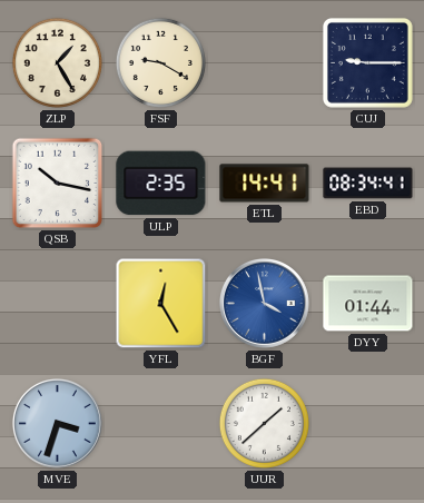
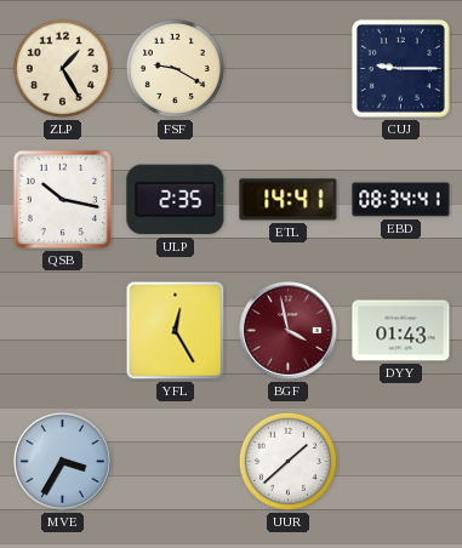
BGF dial: blue -> burgundy
DYY: 01:44 -> 01:43
MVE: 3:33 -> 3:35
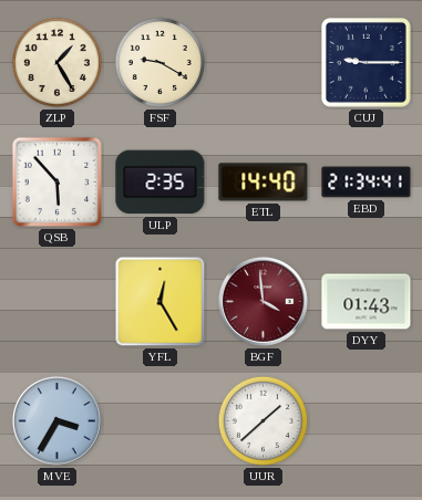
QSB: 10:17 -> 5:53
ETL: 14:41 -> 14:40
EBD: 08:34 -> 21:34
BGF: 3:58 -> 3:59
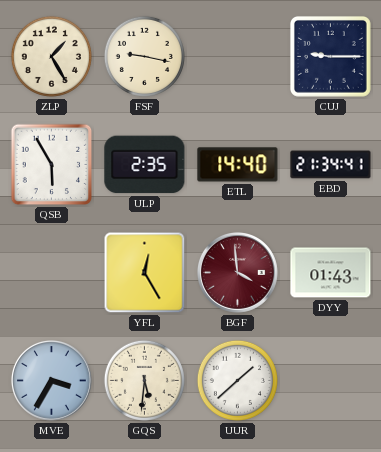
FSF: 9:20 -> 9:17
QSB: 5:53 -> 5:55
GQS: none -> 5:31
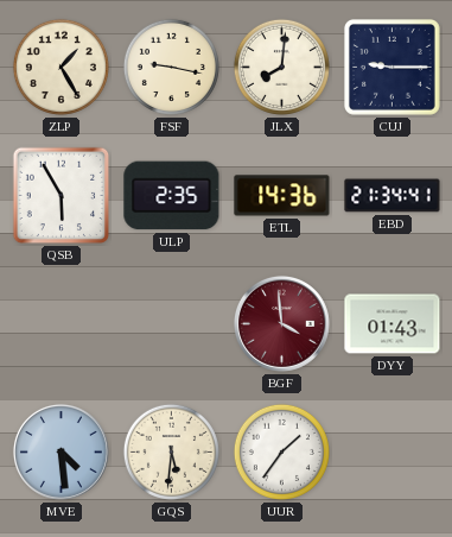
JLX: none -> 8:01
ETL: 14:40 -> 14:36
YFL: 12:25 -> none
MVE: 3:35 -> 4:29
UUR: 1:38 -> 1:36
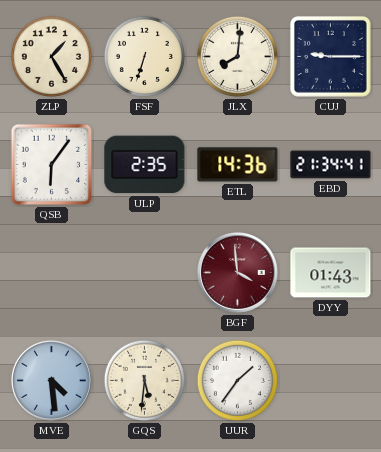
FSF: 9:17 -> 6:33
QSB: 5:55 -> 6:06
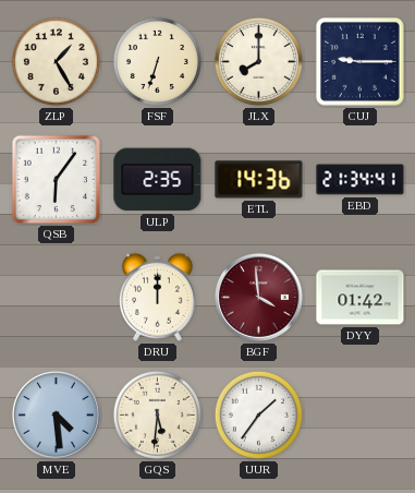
JLX: 8:01 -> 8:00
DRU: none -> 12:00
DYY: 01:43 -> 01:42
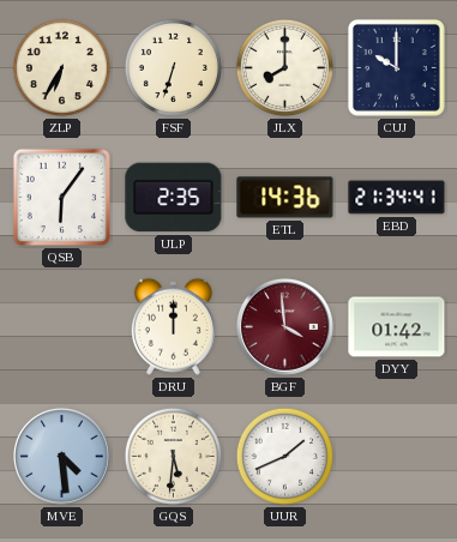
ZLP: 1:25 -> 6:35
CUJ: 9:15 -> 10:00
UUR: 1:36 -> 1:41
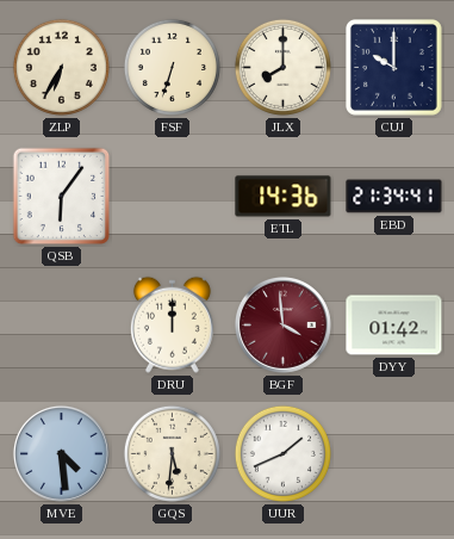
ULP: 2:35 -> none
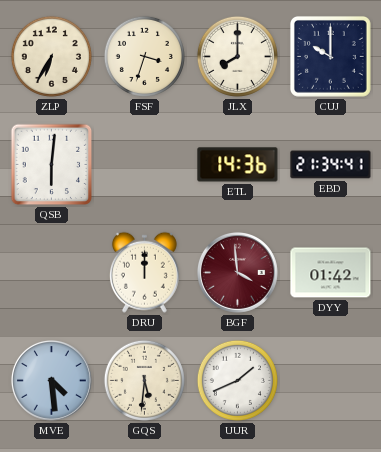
FSF: 6:33 -> 3:33
QSB: 6:06 -> 6:01
